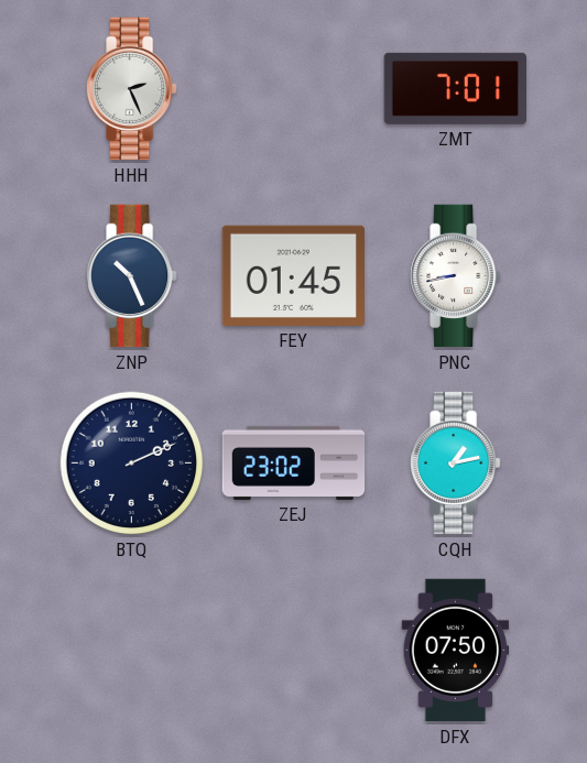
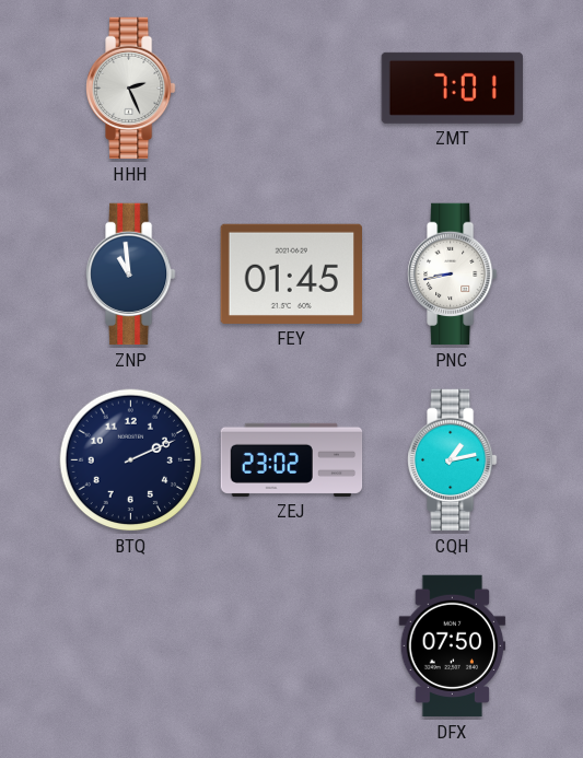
ZNP: 10:26 -> 10:59
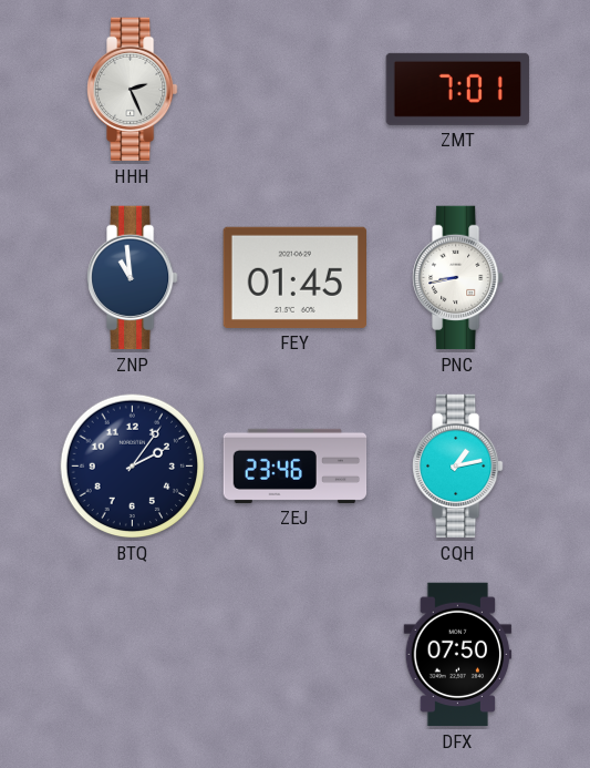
BTQ: 2:11 -> 2:06
ZEJ: 23:02 -> 23:46
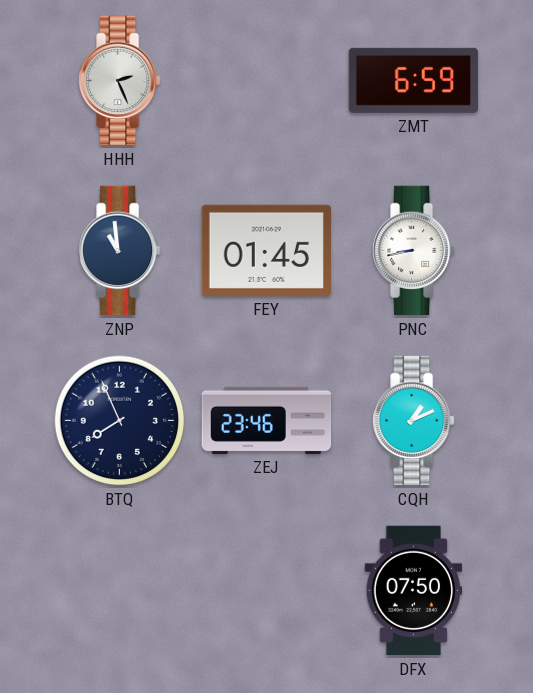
ZMT: 7:01 -> 6:59
BTQ: 2:06 -> 7:56
CQH: 1:13 -> 1:11
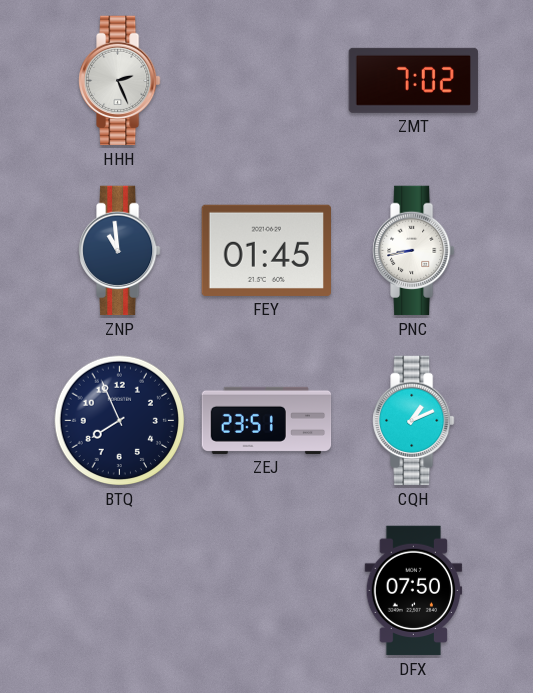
ZMT: 6:59 -> 7:02
ZEJ: 23:46 -> 23:51
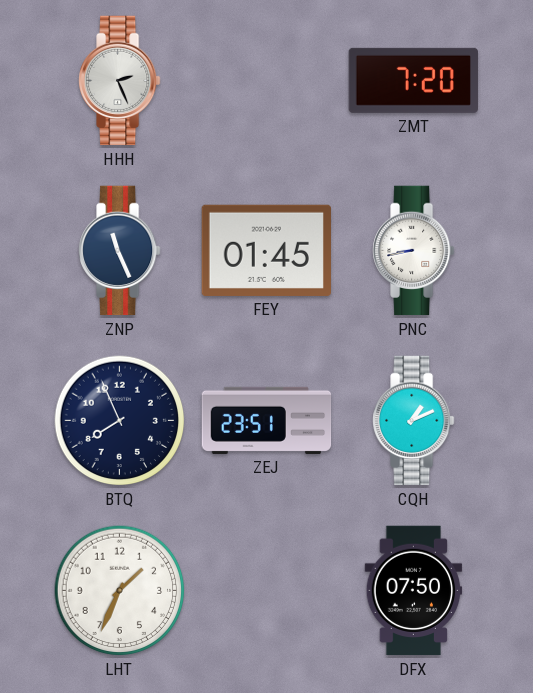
ZMT: 7:02 -> 7:20
ZNP: 10:59 -> 11:26
LHT: none -> 1:34
